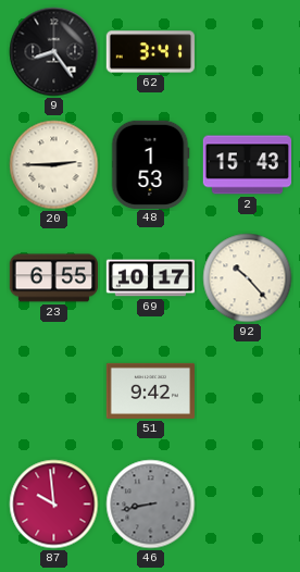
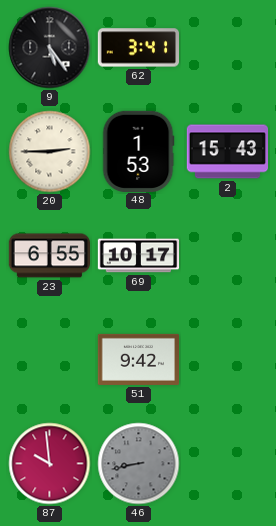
9: 8:24 -> 5:24
92: 10:23 -> none
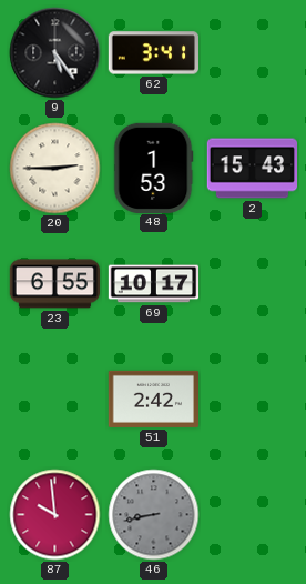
51: 9:42 -> 2:42
